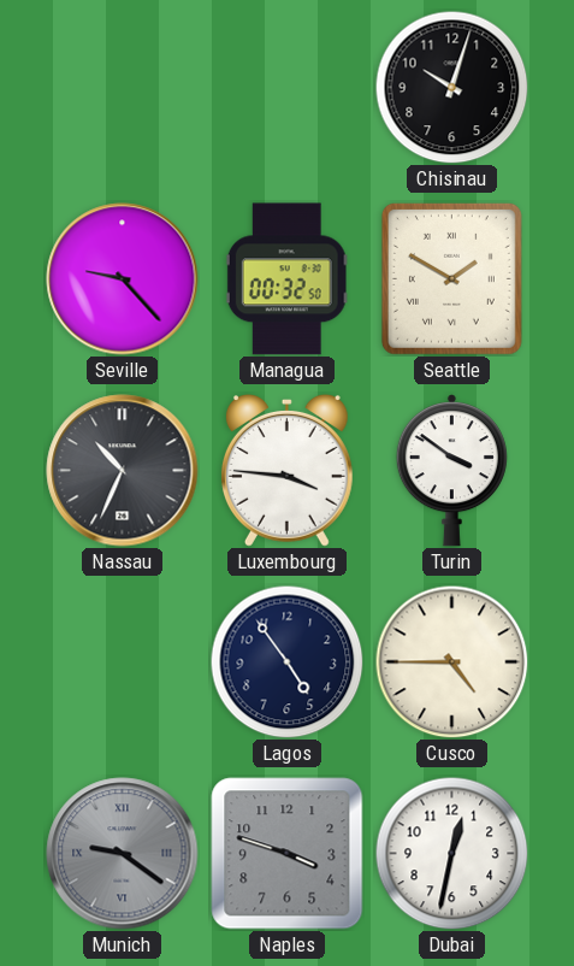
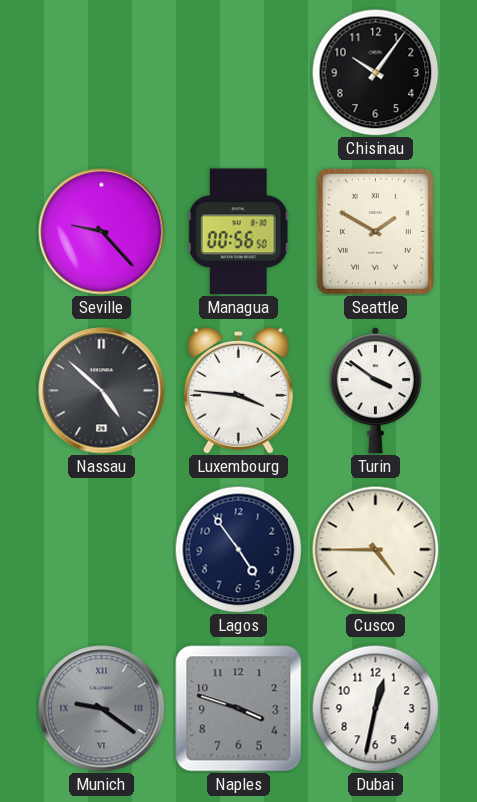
Chisinau: 10:03 -> 10:06
Managua: 00:32 -> 00:56
Nassau: 10:34 -> 4:52
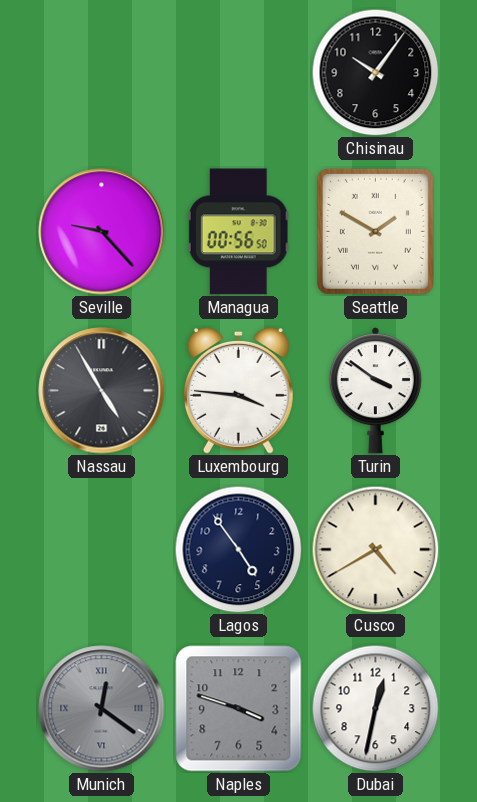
Nassau: 4:52 -> 4:55
Cusco: 4:45 -> 4:40
Munich: 9:21 -> 12:21
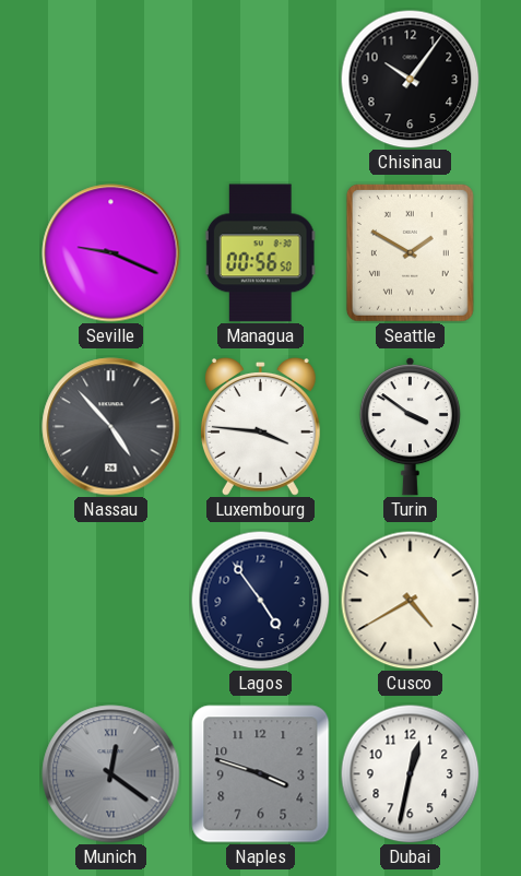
Seville: 9:23 -> 9:19
Nassau: 4:55 -> 4:53
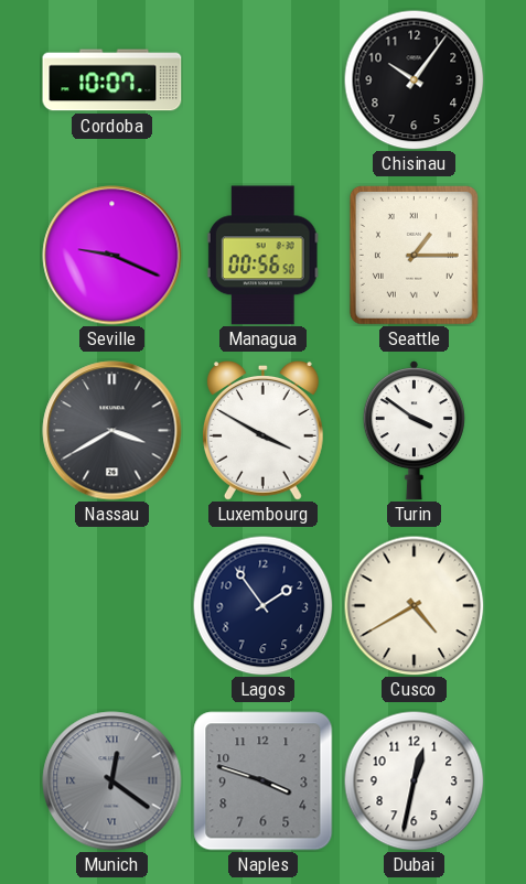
Cordoba: none -> 10:07
Seattle: 1:50 -> 1:15
Nassau: 4:53 -> 3:40
Luxembourg: 3:46 -> 3:50
Lagos: 4:54 -> 1:54
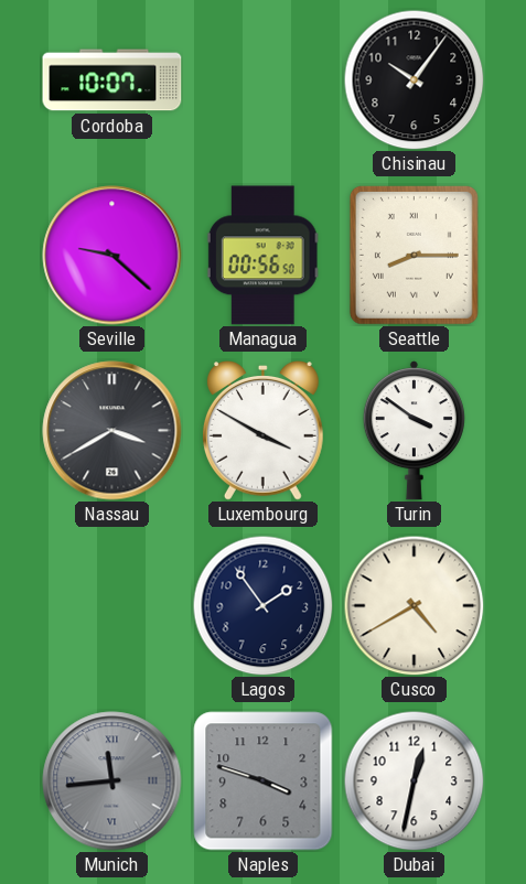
Seville: 9:19 -> 9:22
Seattle: 1:15 -> 8:15
Munich: 12:21 -> 11:44
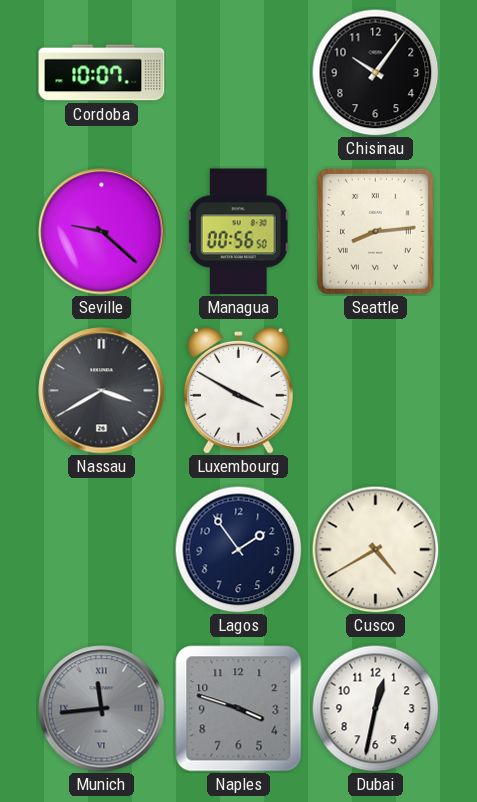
Seattle: 8:15 -> 8:14
Turin: 3:51 -> none
